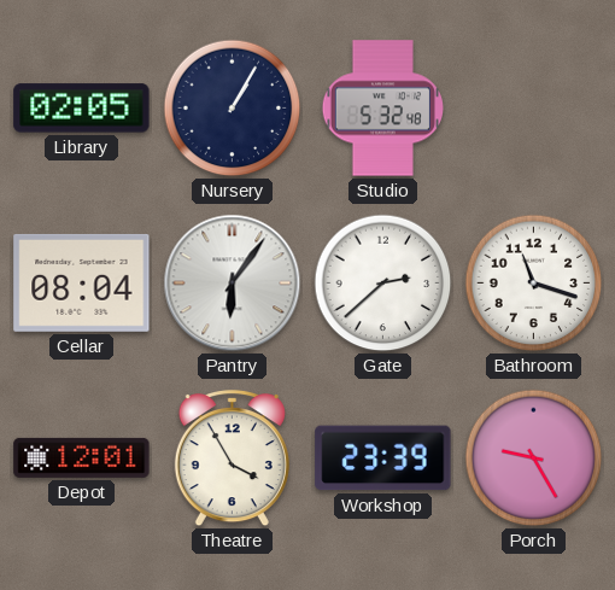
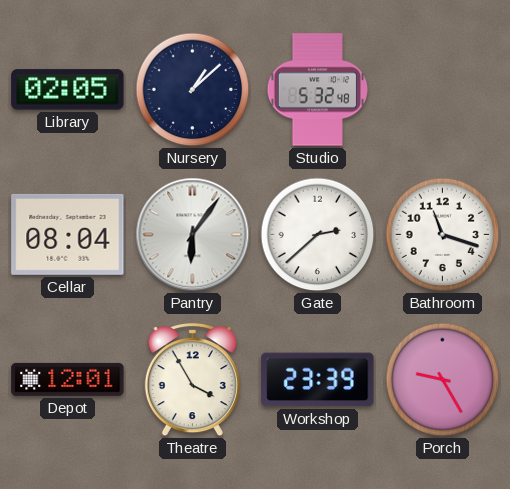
Nursery: 1:05 -> 1:08
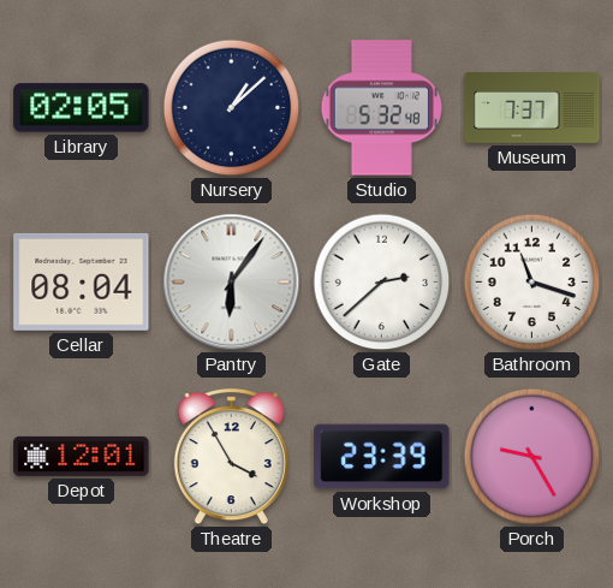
Museum: none -> 7:37
